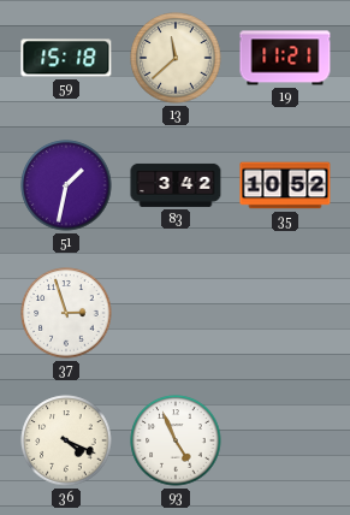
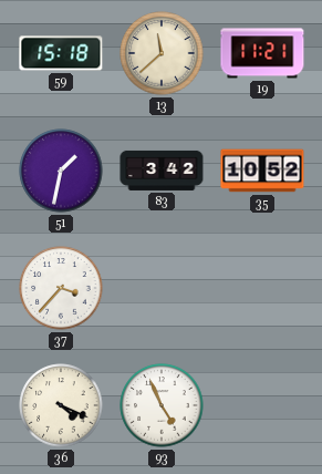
37: 2:57 -> 3:37
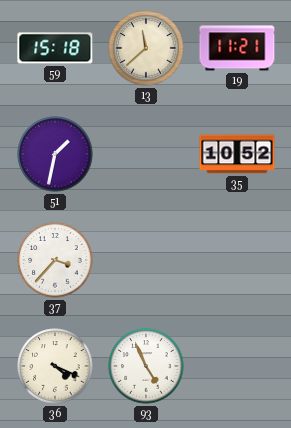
83: 3:42 -> none
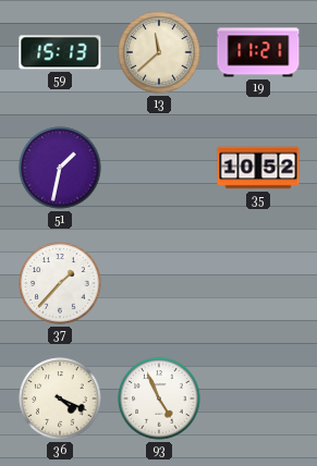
59: 15:18 -> 15:13
37: 3:37 -> 1:37
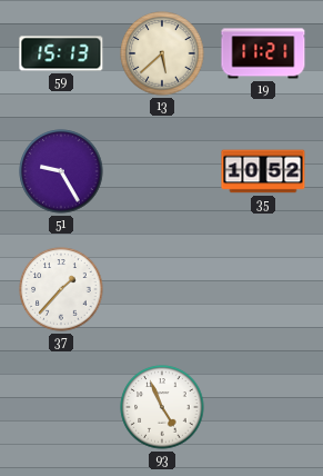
13: 11:38 -> 5:38
51: 1:32 -> 9:25
36: 4:19 -> none
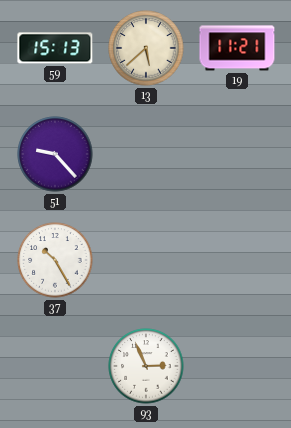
51: 9:25 -> 9:23
35: 10:52 -> none
37: 1:37 -> 10:25
93: 4:56 -> 2:56
